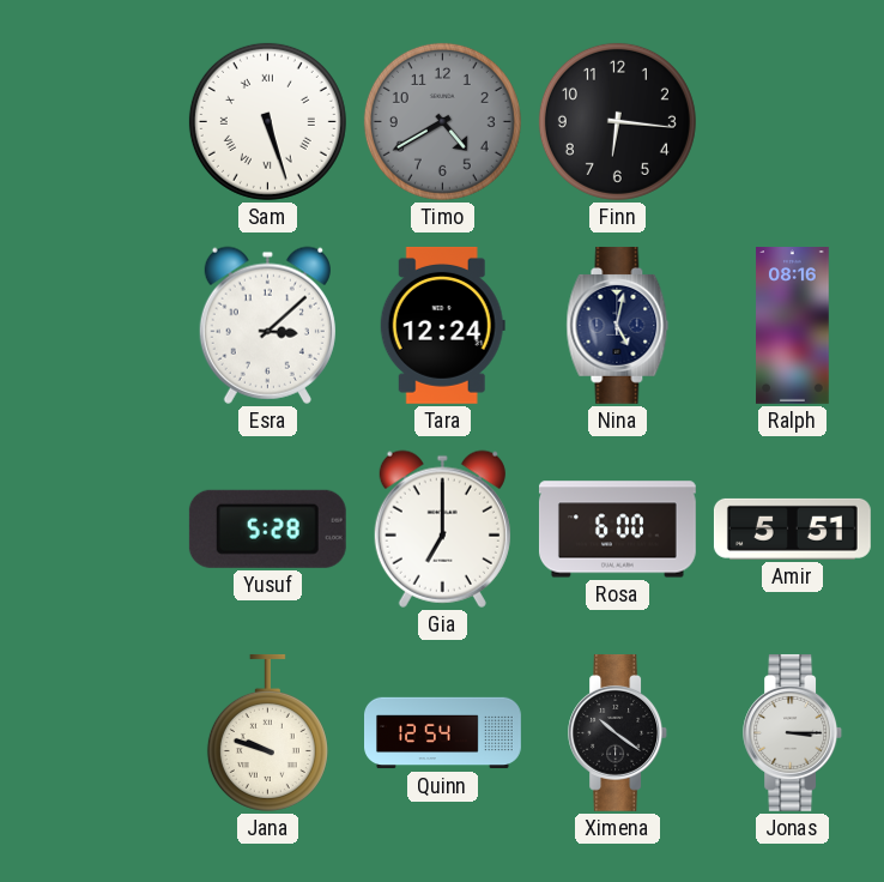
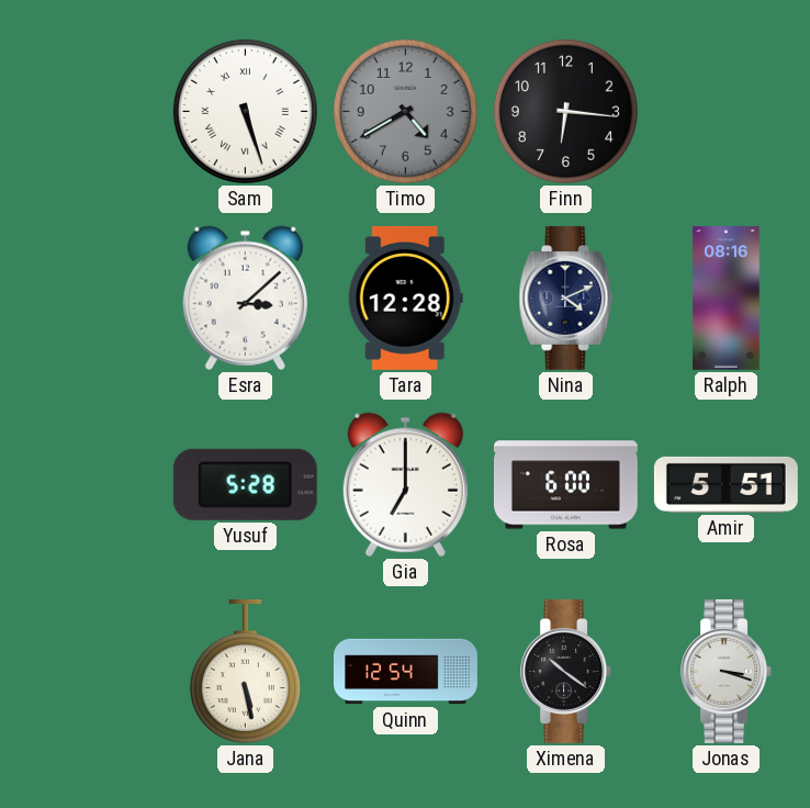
Tara: 12:24 -> 12:28
Nina: 5:02 -> 4:11
Jana: 9:48 -> 5:28
Jonas: 3:15 -> 3:18
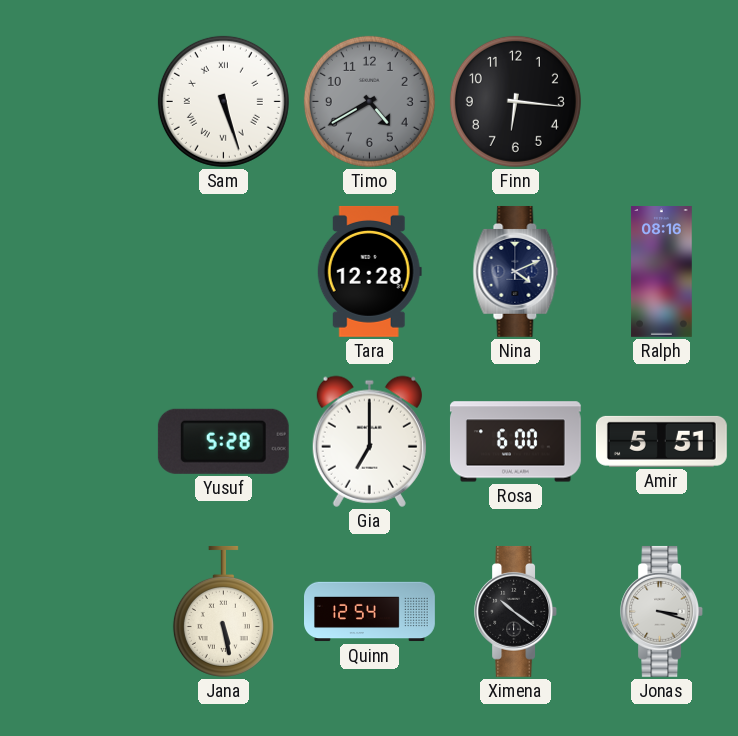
Esra: 3:08 -> none
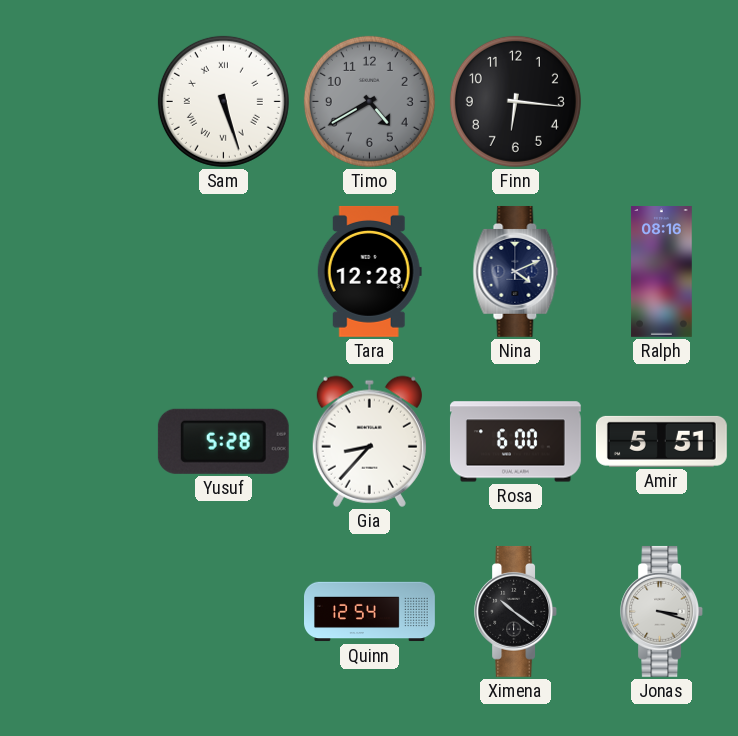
Gia: 7:00 -> 8:37
Jana: 5:28 -> none
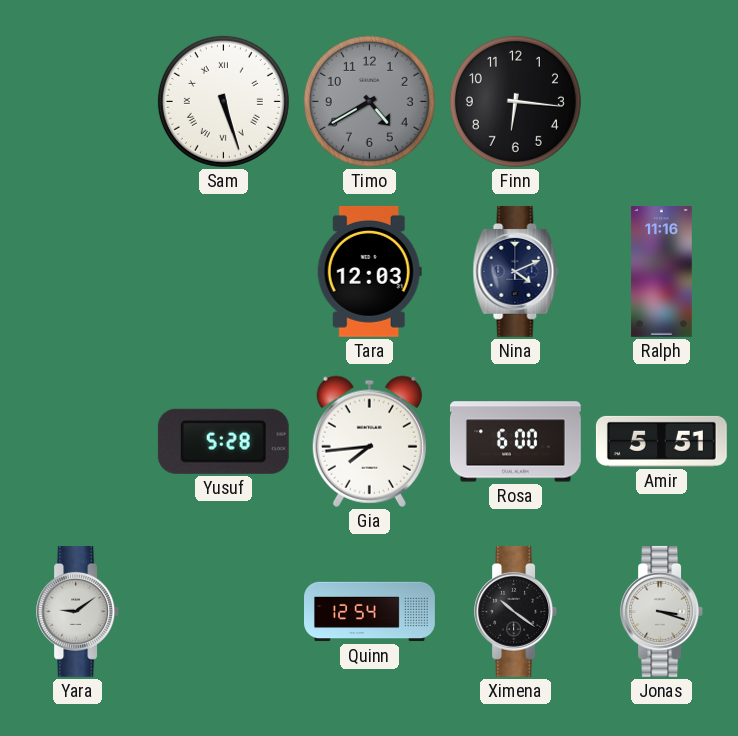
Tara: 12:28 -> 12:03
Ralph: 08:16 -> 11:16
Gia: 8:37 -> 7:44
Yara: none -> 9:09
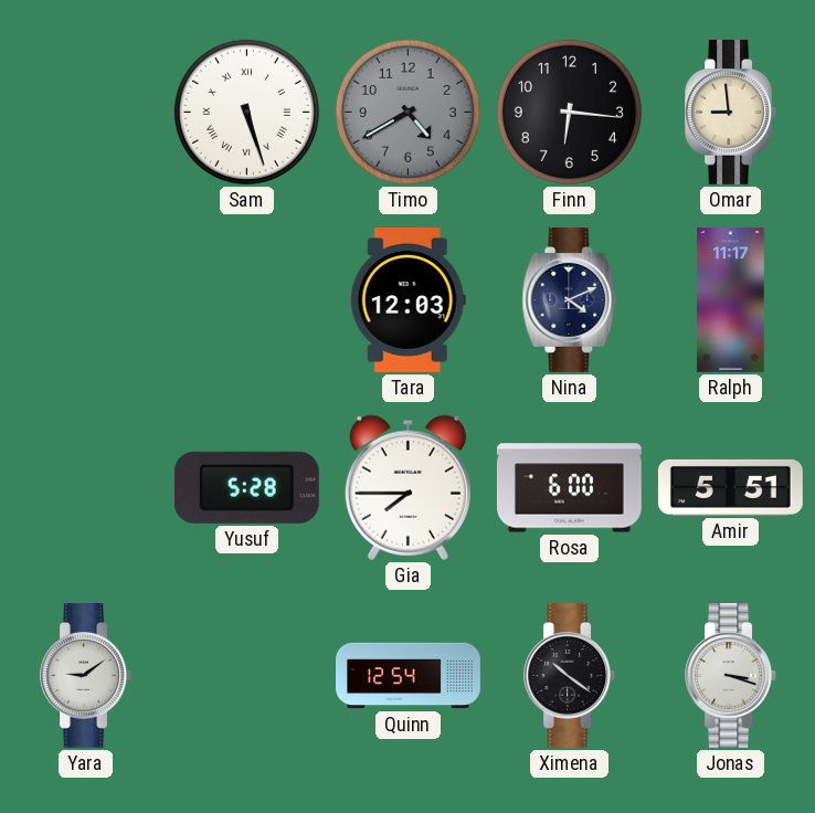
Omar: none -> 8:59
Ralph: 11:16 -> 11:17
Gia: 7:44 -> 7:45
